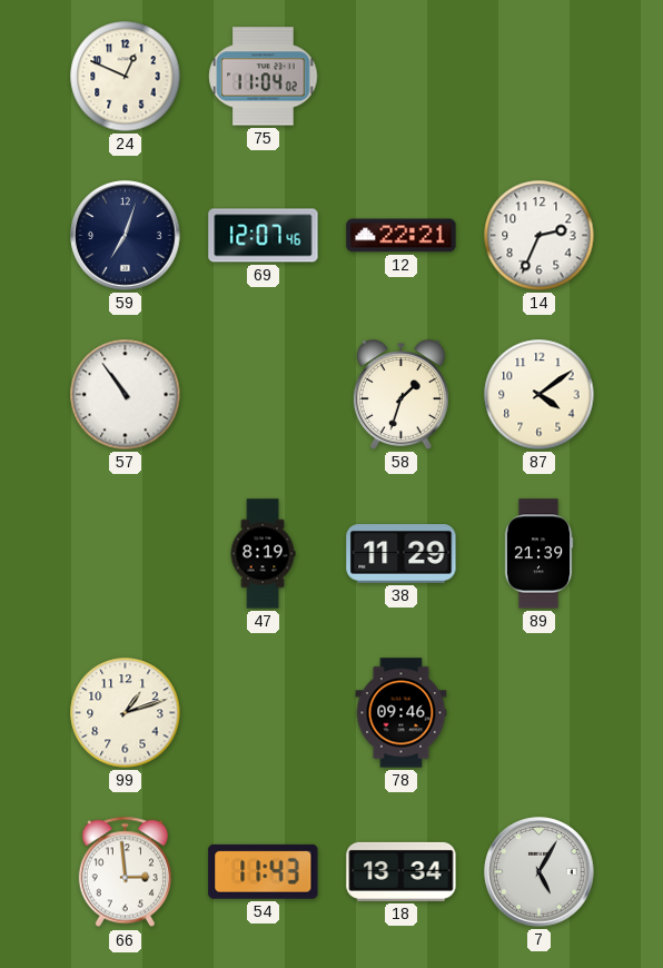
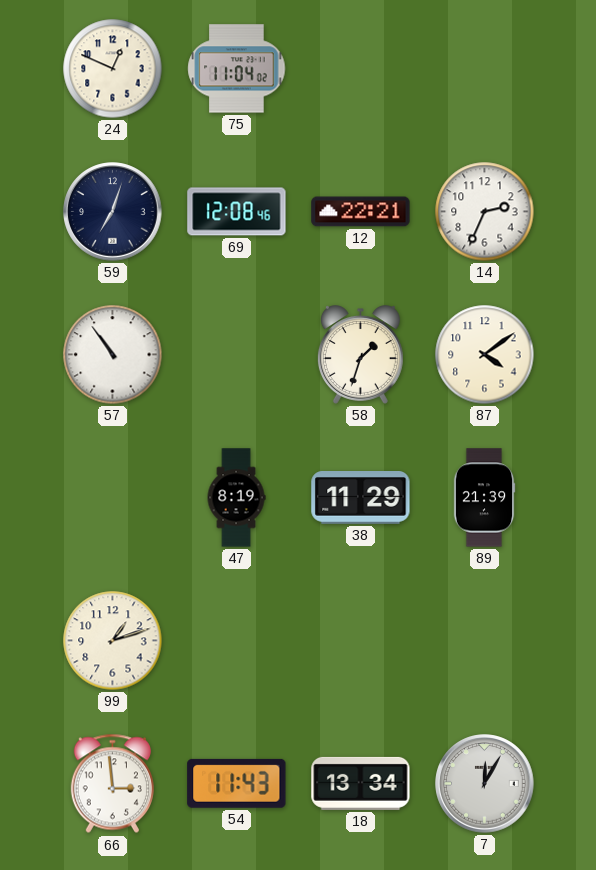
69: 12:07 -> 12:08
78: 09:46 -> none
7: 5:05 -> 12:05
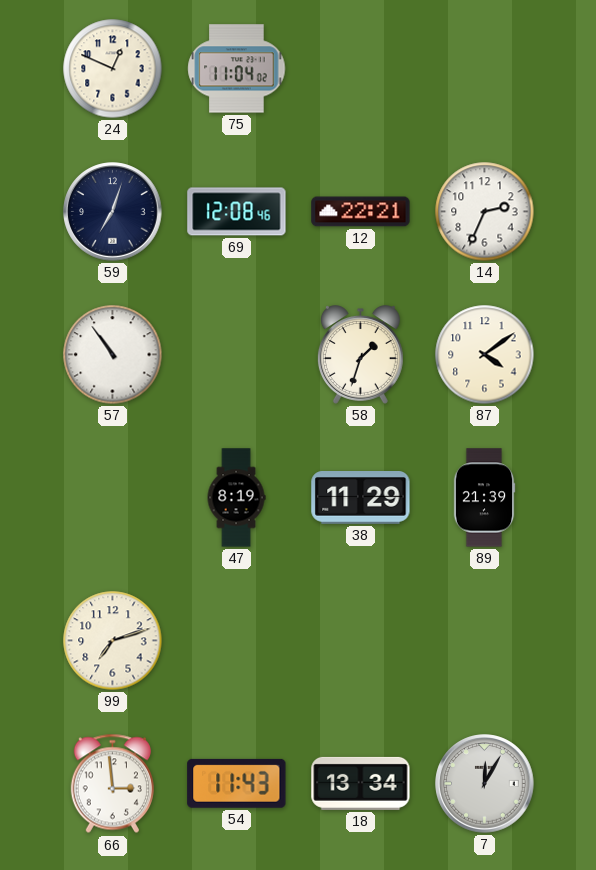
99: 1:12 -> 7:12
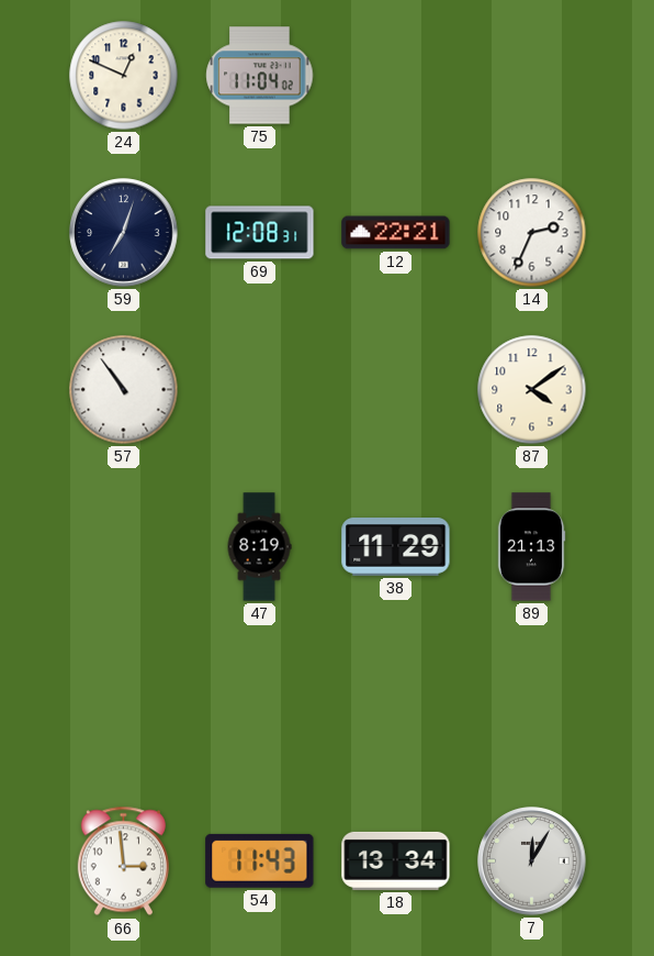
69: 12:08:46 -> 12:08:31
58: 1:33 -> none
89: 21:39 -> 21:13
99: 7:12 -> none
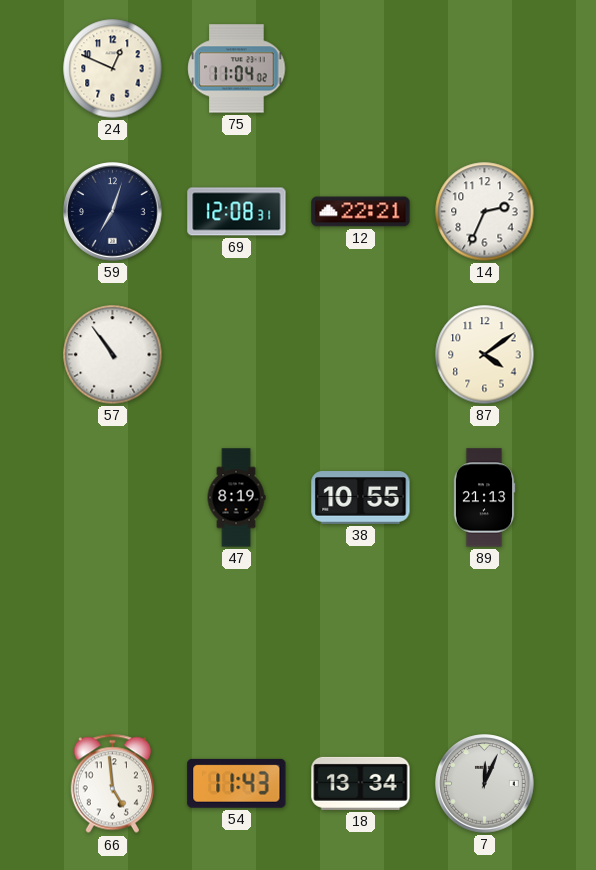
38: 11:29 -> 10:55
66: 2:59 -> 4:59
7: 12:05 -> 12:04
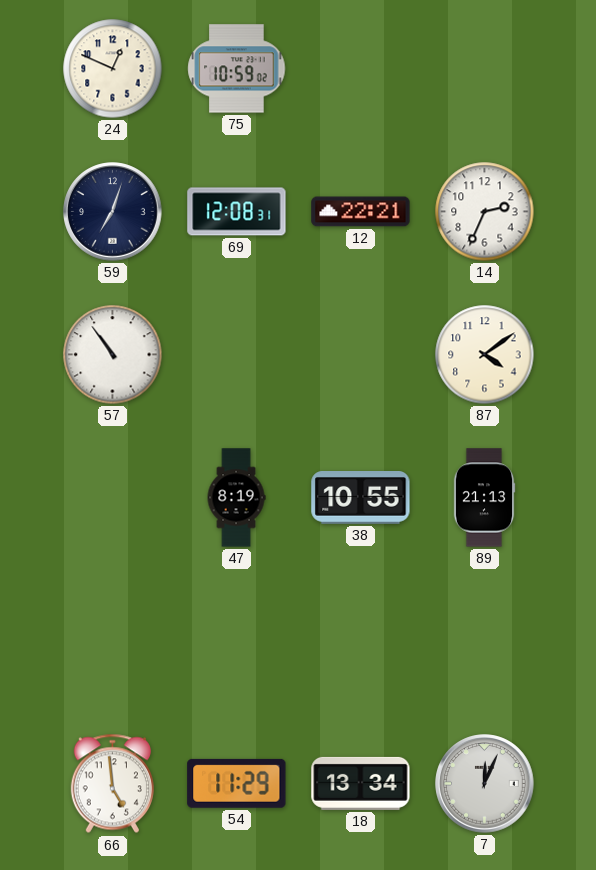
75: 11:04 -> 10:59
54: 11:43 -> 11:29
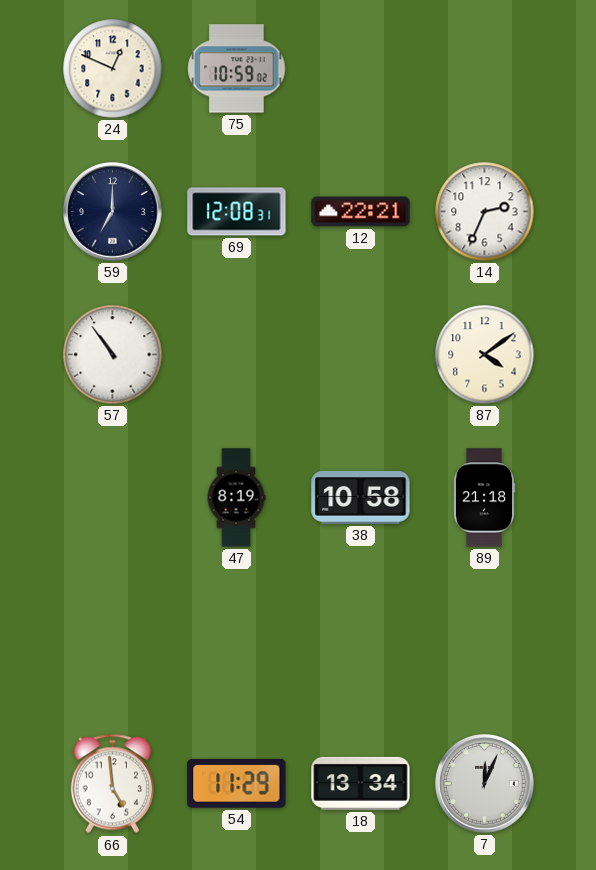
59: 7:03 -> 7:00
38: 10:55 -> 10:58
89: 21:13 -> 21:18
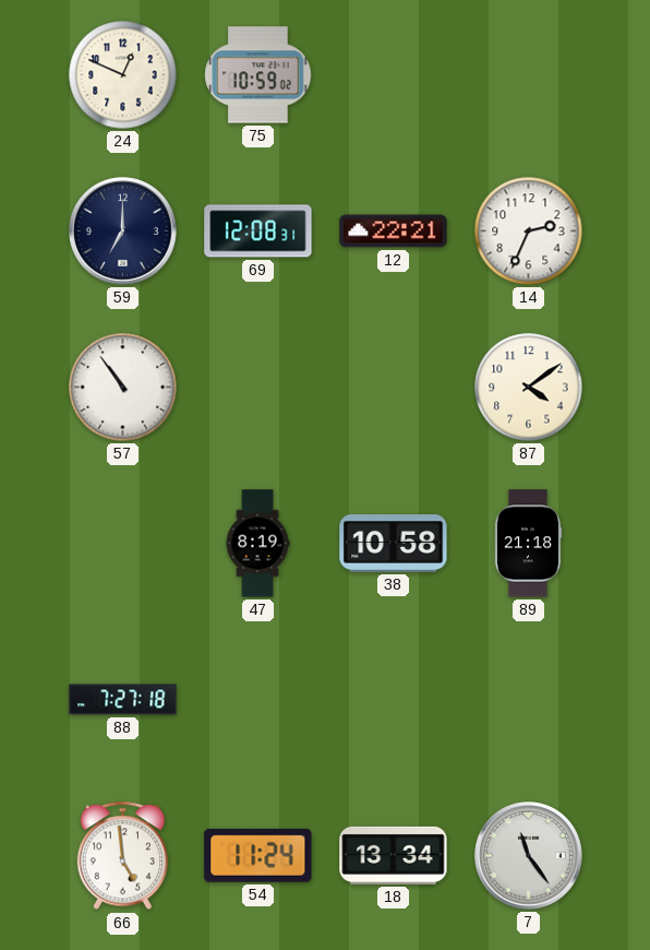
88: none -> 7:27
54: 11:29 -> 11:24
7: 12:04 -> 11:24
